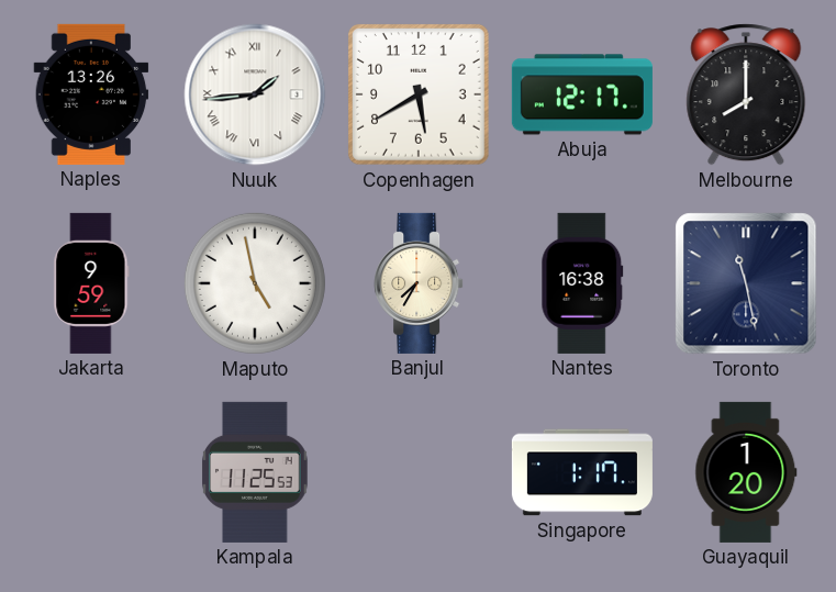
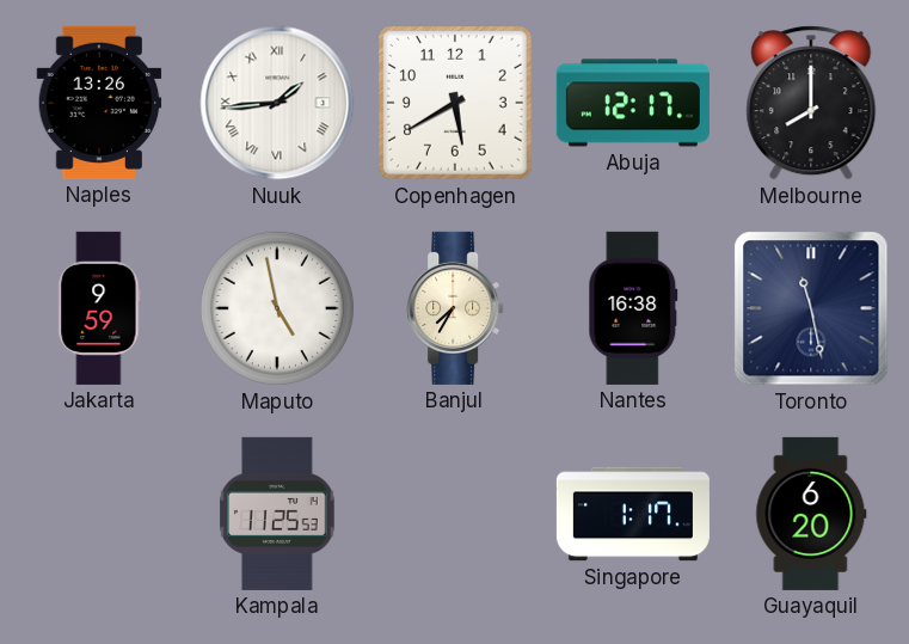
Guayaquil: 1:20 -> 6:20
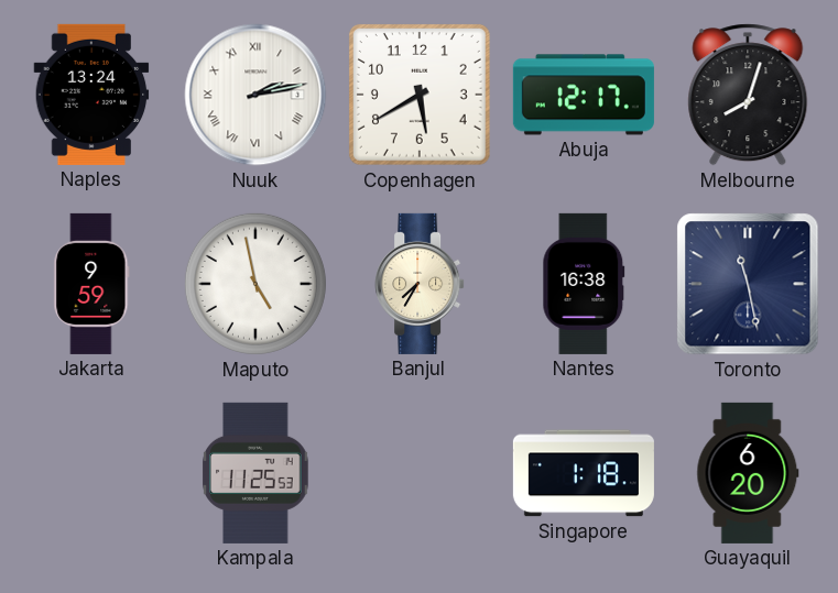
Naples: 13:26 -> 13:24
Nuuk: 1:44 -> 2:13
Melbourne: 8:00 -> 8:03
Singapore: 1:17 -> 1:18
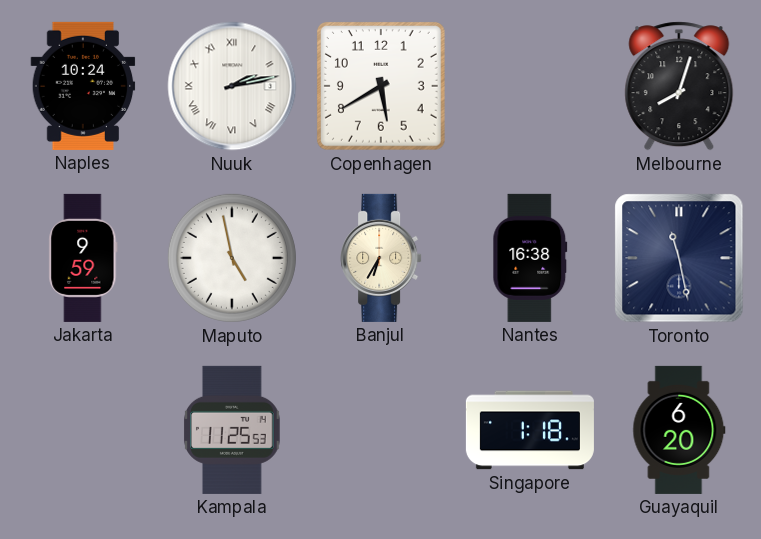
Naples: 13:24 -> 10:24
Abuja: 12:17 -> none
Banjul: 7:35 -> 6:35
